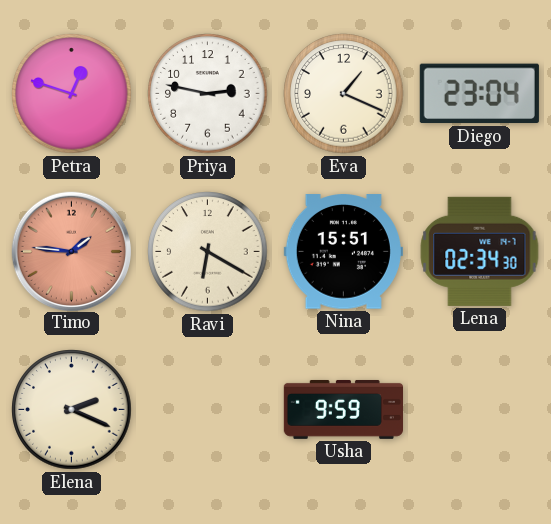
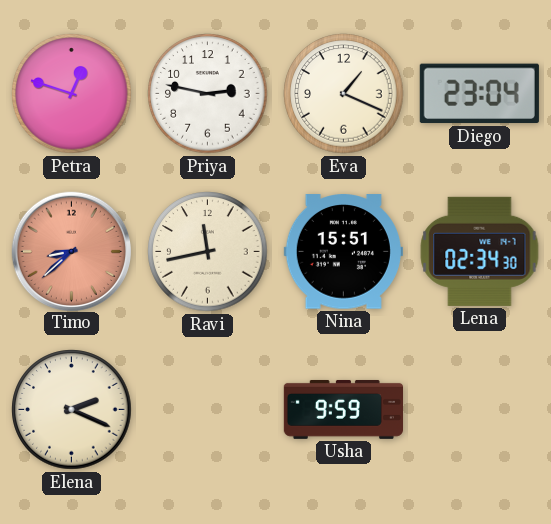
Timo: 1:46 -> 8:38
Ravi: 6:20 -> 11:43
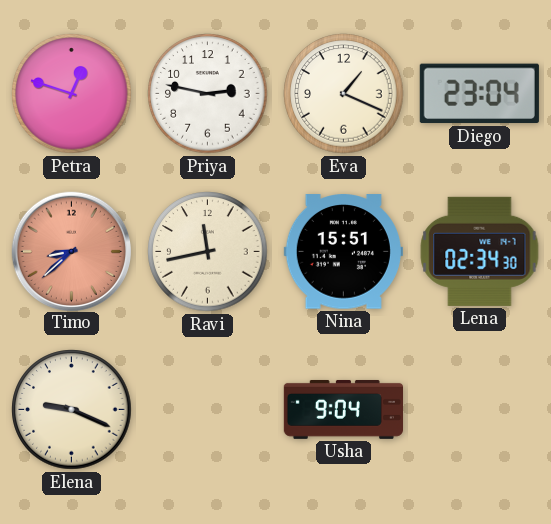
Elena: 2:19 -> 9:19
Usha: 9:59 -> 9:04
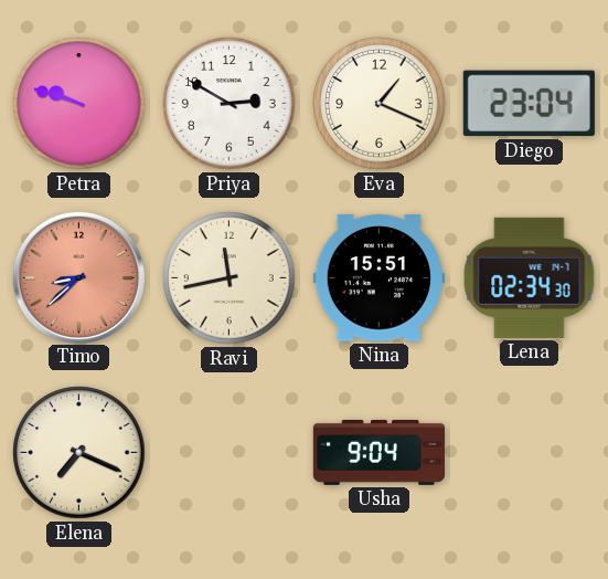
Petra: 12:48 -> 9:48
Priya: 2:47 -> 2:50
Elena: 9:19 -> 7:19
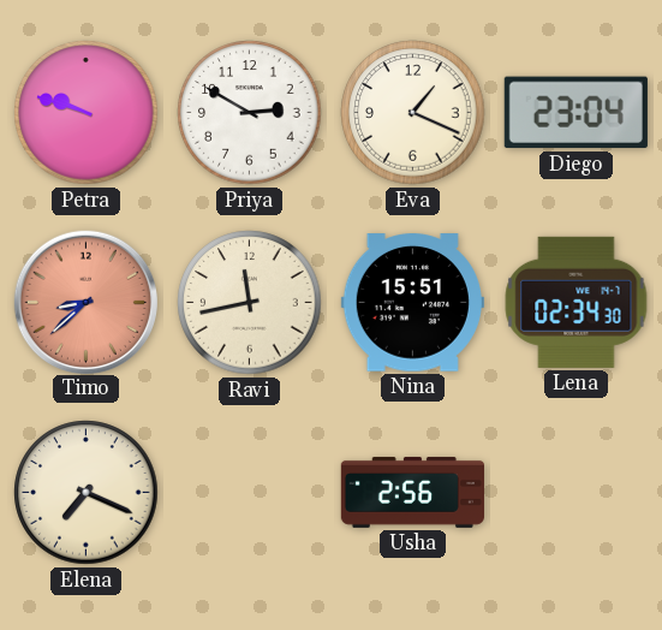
Usha: 9:04 -> 2:56
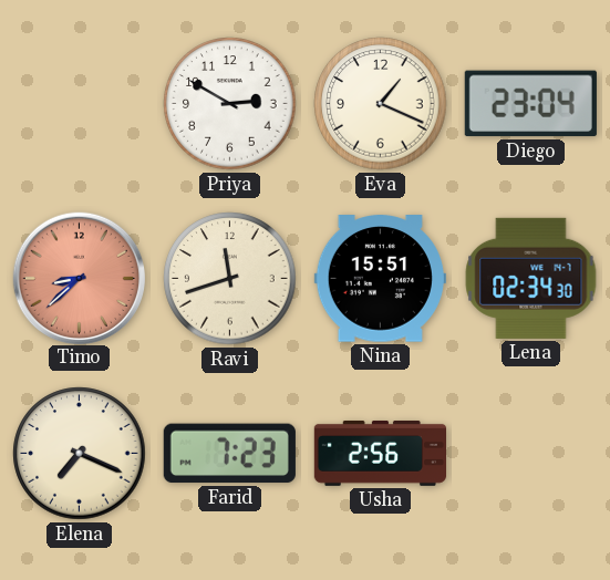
Petra: 9:48 -> none
Ravi: 11:43 -> 11:42
Farid: none -> 7:23
